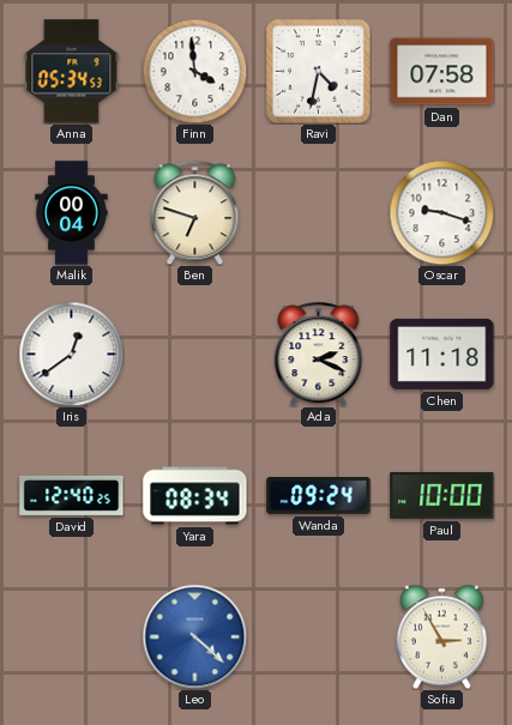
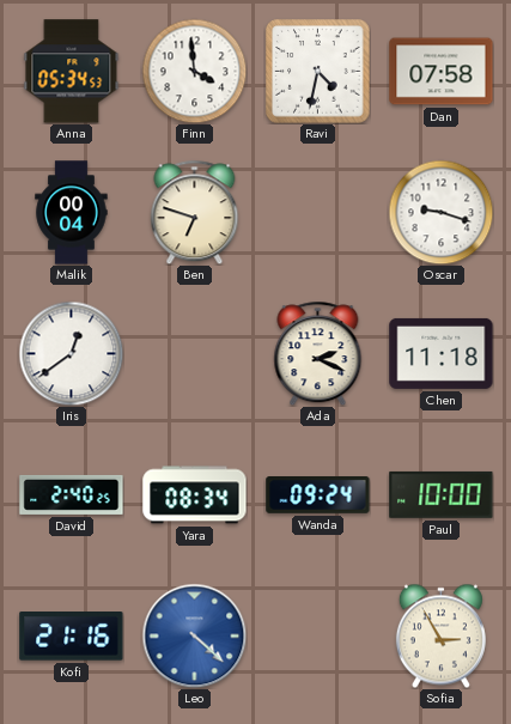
David: 12:40 -> 2:40
Kofi: none -> 21:16
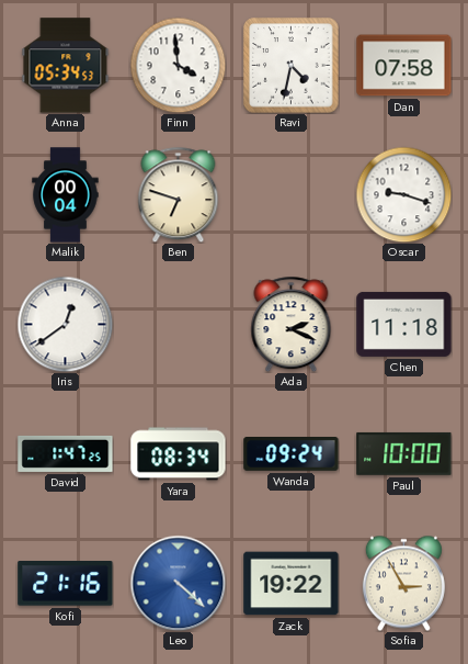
David: 2:40 -> 1:47
Zack: none -> 19:22
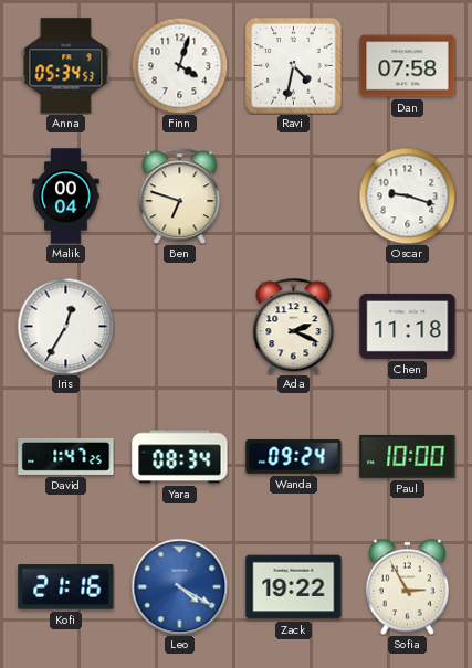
Finn: 3:59 -> 4:03
Iris: 12:39 -> 12:35
Leo: 4:22 -> 4:20
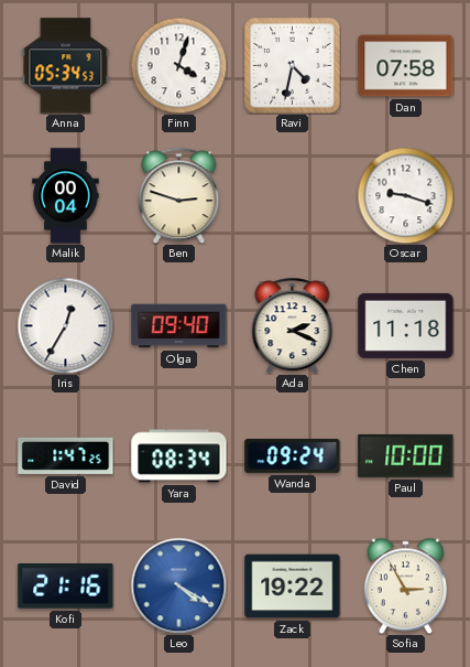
Ben: 6:48 -> 2:48
Olga: none -> 09:40
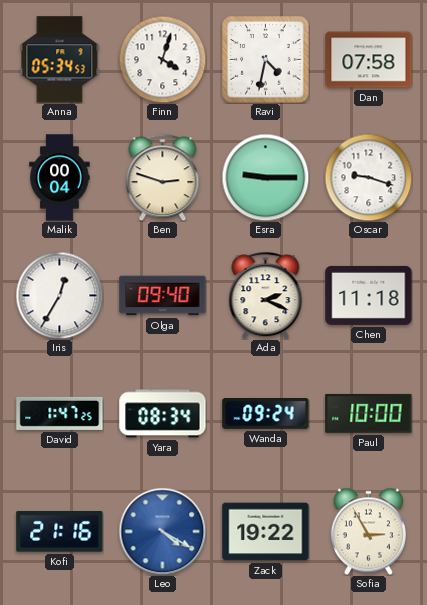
Esra: none -> 9:15
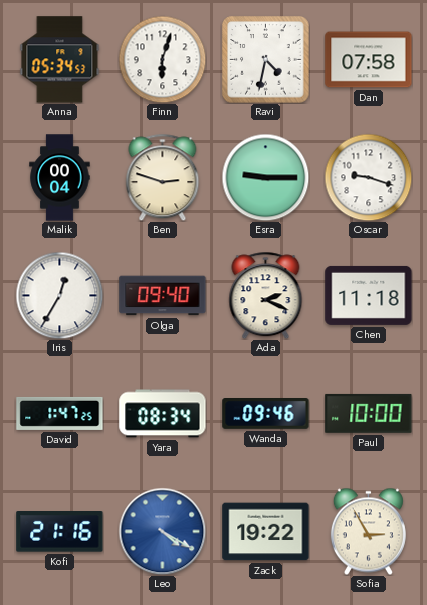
Finn: 4:03 -> 6:03
Wanda: 09:24 -> 09:46
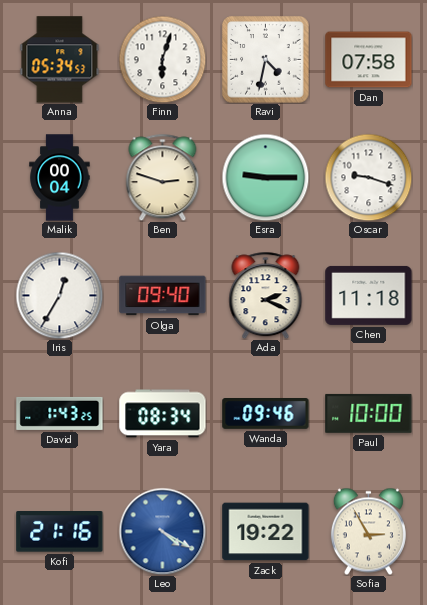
David: 1:47 -> 1:43
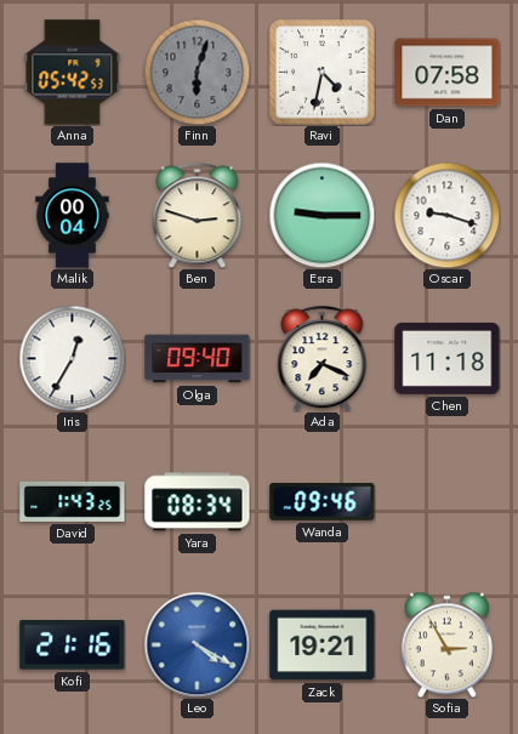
Anna: 05:34 -> 05:42
Finn dial: white -> grey
Ada: 2:19 -> 7:19
Paul: 10:00 -> none
Zack: 19:22 -> 19:21
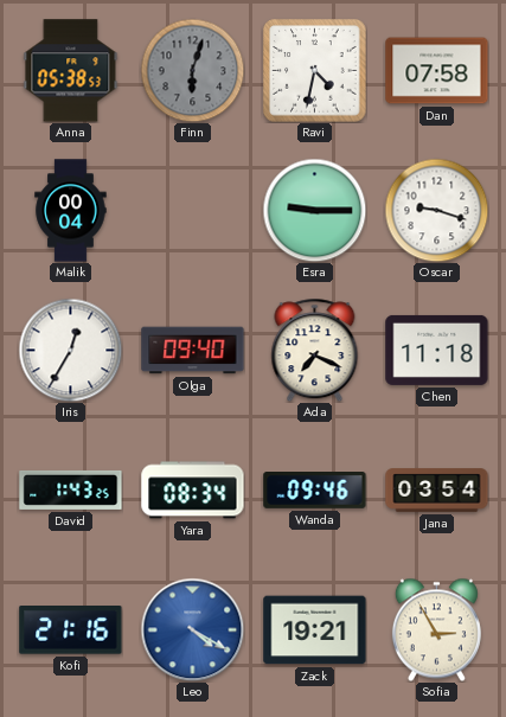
Anna: 05:42 -> 05:38
Ben: 2:48 -> none
Jana: none -> 03:54
